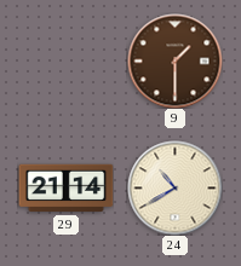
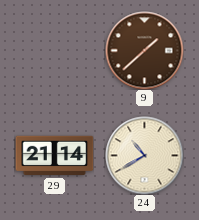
9: 1:30 -> 1:38
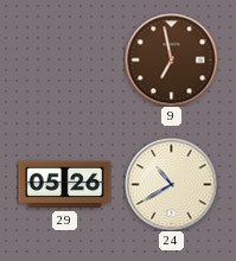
9: 1:38 -> 6:58
29: 21:14 -> 05:26
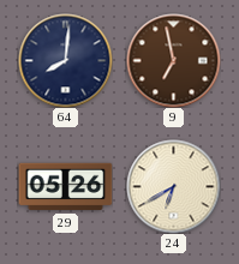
64: none -> 8:01
24: 10:40 -> 6:40
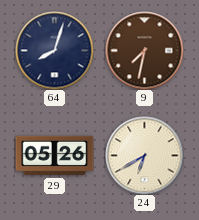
64: 8:01 -> 8:03
9: 6:58 -> 7:32
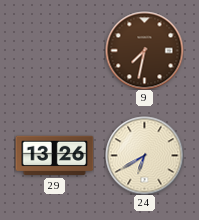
64: 8:03 -> none
29: 05:26 -> 13:26
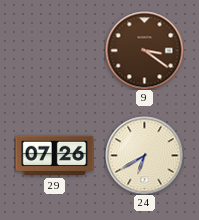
9: 7:32 -> 3:21
29: 13:26 -> 07:26
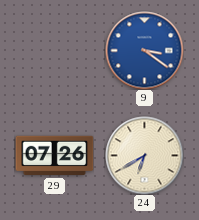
9 dial: brown -> blue
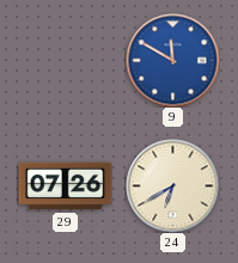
9: 3:21 -> 11:50
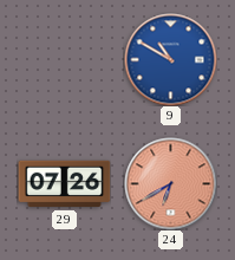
9: 11:50 -> 10:50
24 dial: cream -> salmon
